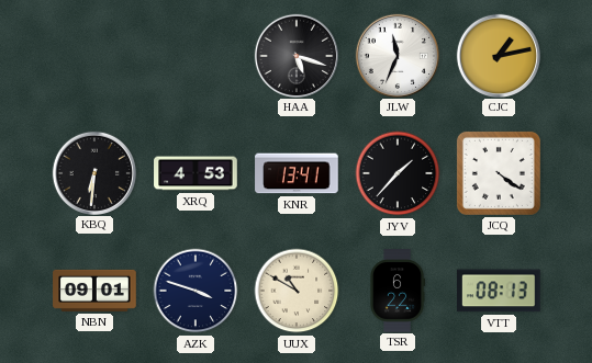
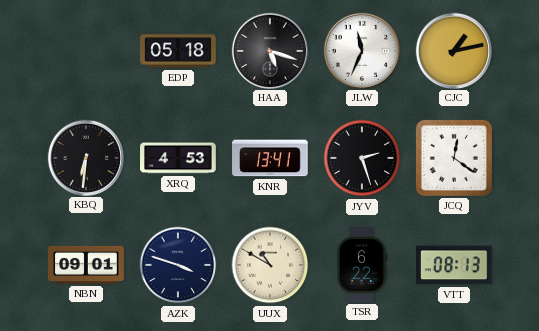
EDP: none -> 05:18
JYV: 1:37 -> 2:27
JCQ: 4:21 -> 12:21
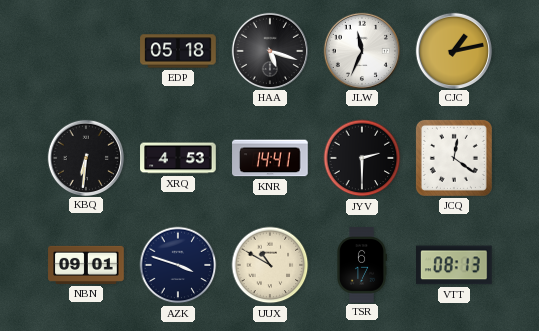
KNR: 13:41 -> 14:41
JYV: 2:27 -> 2:30
TSR: 6:22 -> 6:17
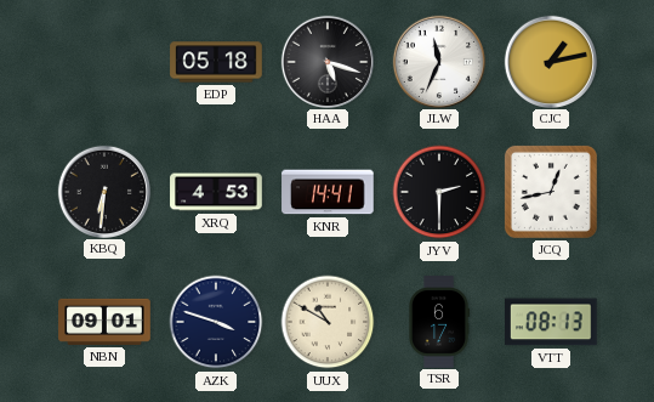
JCQ: 12:21 -> 12:43
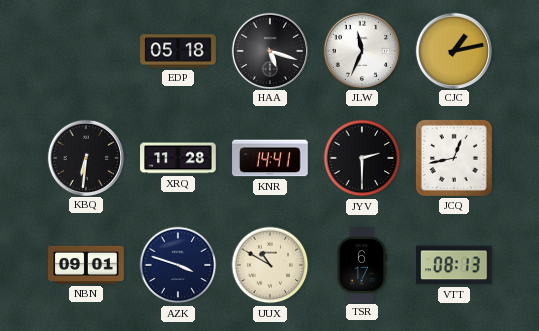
XRQ: 4:53 -> 11:28
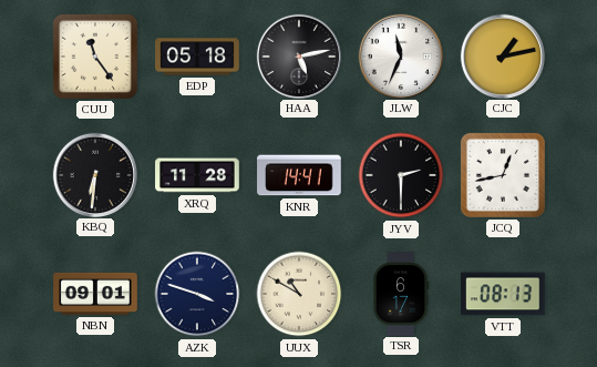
CUU: none -> 11:24
HAA: 5:18 -> 5:13
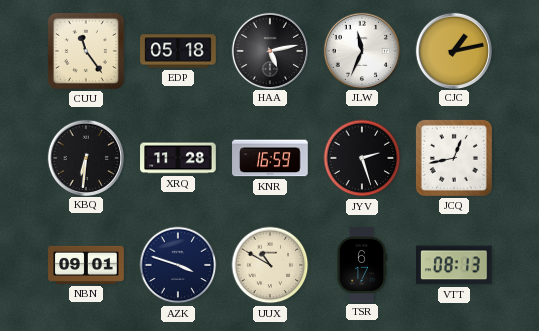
KNR: 14:41 -> 16:59
JYV: 2:30 -> 2:27
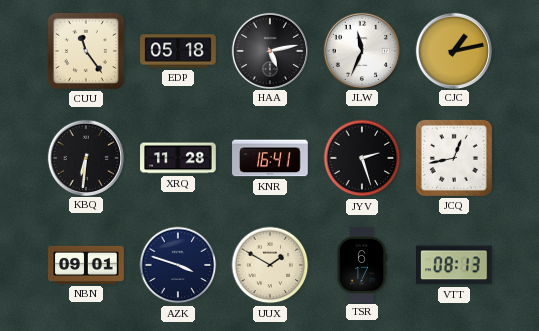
KNR: 16:59 -> 16:41
UUX: 10:50 -> 1:50
